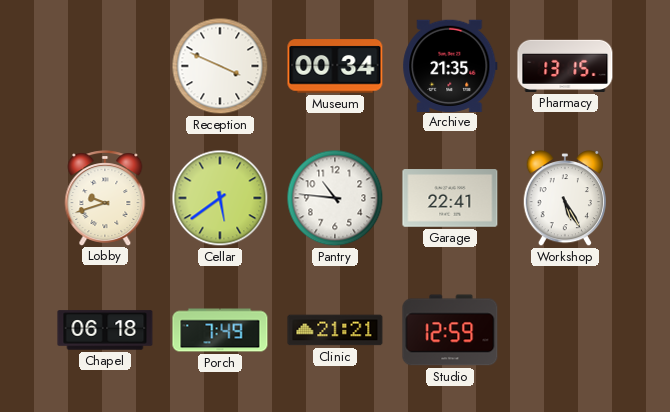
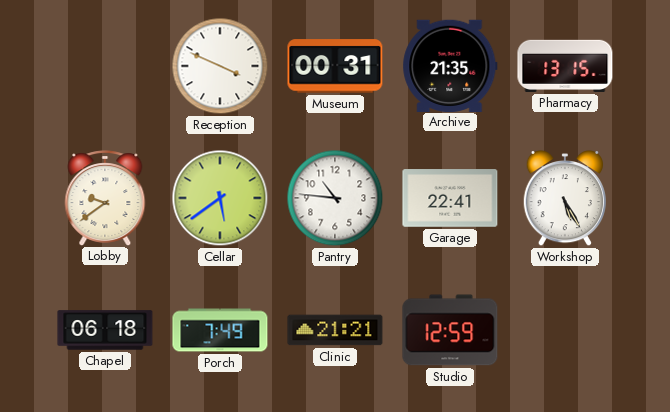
Museum: 00:34 -> 00:31
Lobby: 9:42 -> 9:39
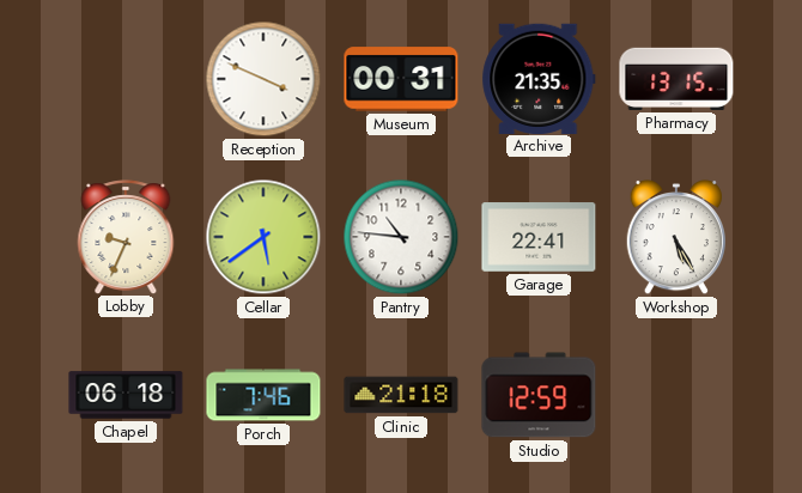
Lobby: 9:39 -> 9:34
Porch: 7:49 -> 7:46
Clinic: 21:21 -> 21:18
